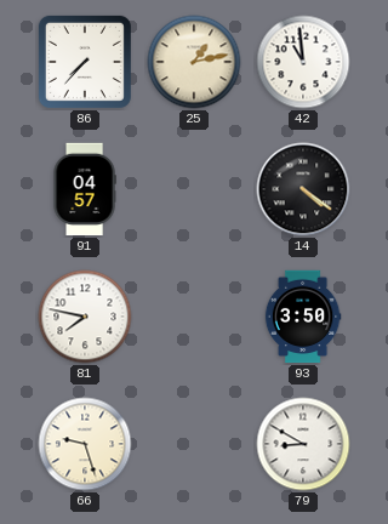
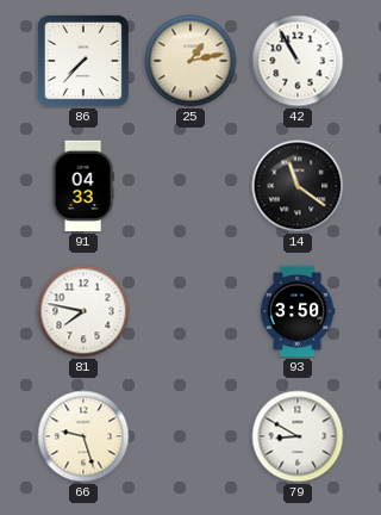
42: 10:59 -> 10:55
91: 04:57 -> 04:33
14: 4:21 -> 11:21
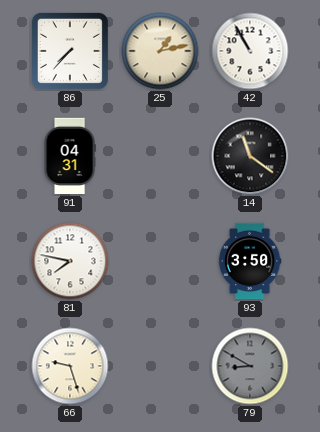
91: 04:33 -> 04:31
79 dial: white -> grey
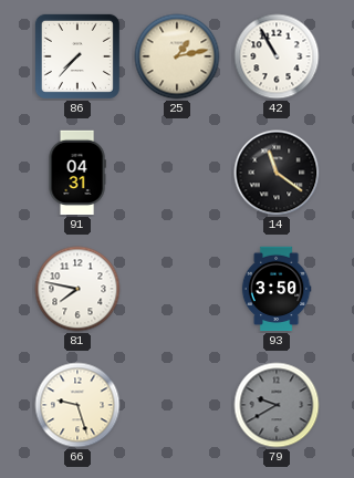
79: 8:50 -> 9:40
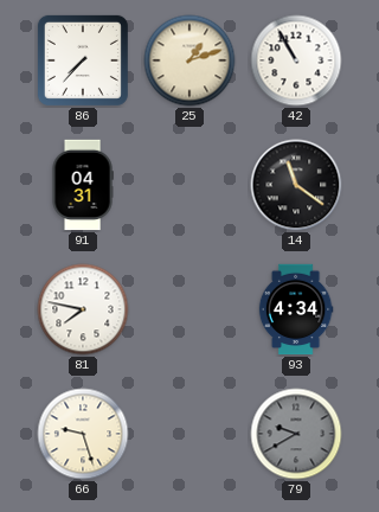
25: 1:13 -> 1:12
93: 3:50 -> 4:34
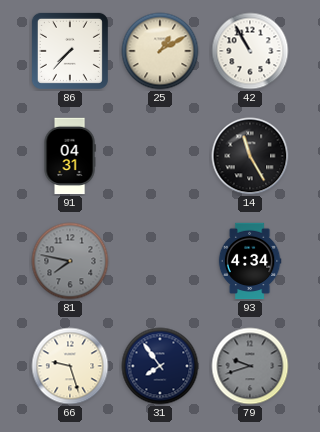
25: 1:12 -> 1:10
14: 11:21 -> 11:25
81 dial: white -> grey
31: none -> 7:54
79: 9:40 -> 9:42
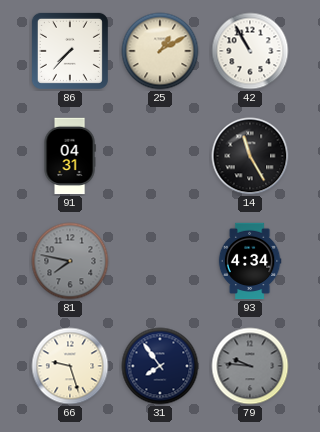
79: 9:42 -> 9:46
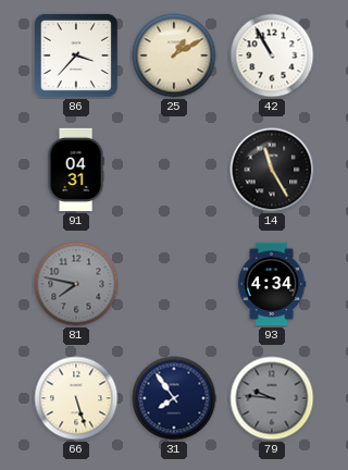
86: 7:37 -> 3:37
66: 9:27 -> 5:27
